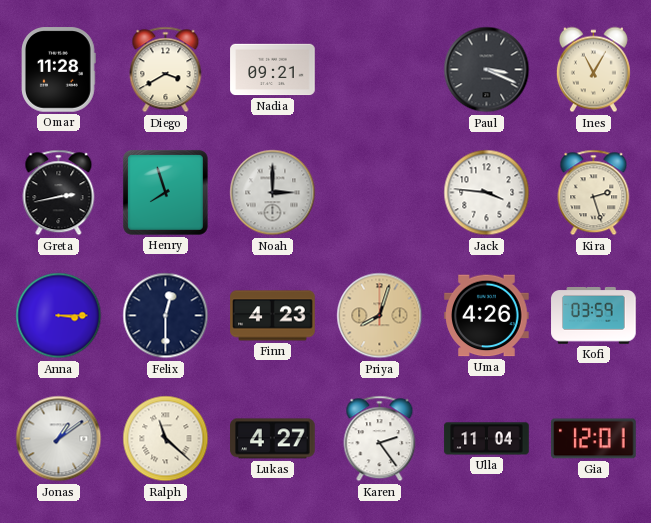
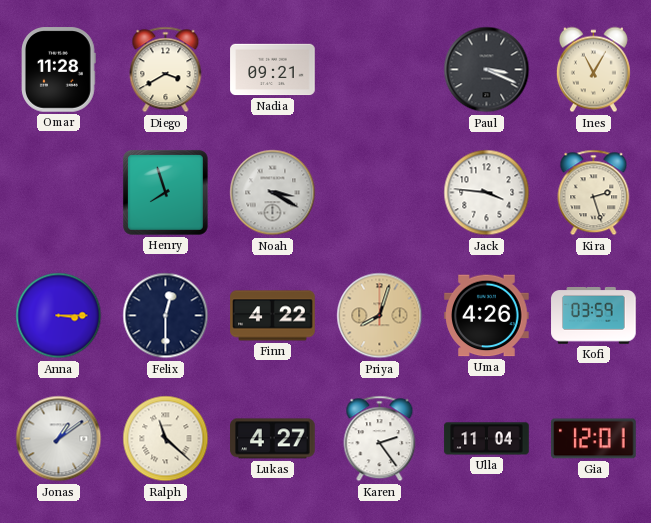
Greta: 2:43 -> none
Noah: 3:00 -> 3:20
Finn: 4:23 -> 4:22
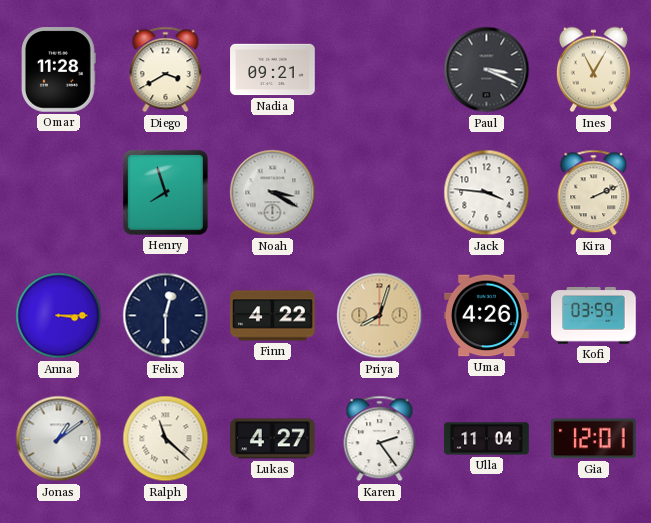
Kira: 2:27 -> 2:11
